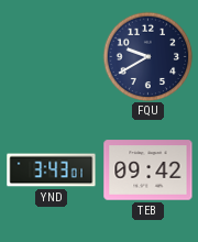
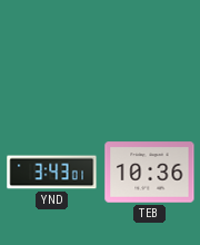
FQU: 9:40 -> none
TEB: 09:42 -> 10:36
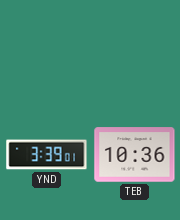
YND: 3:43 -> 3:39
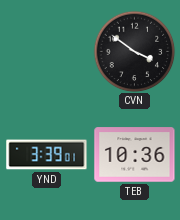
CVN: none -> 3:51
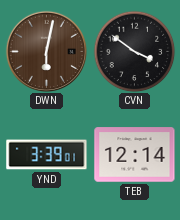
DWN: none -> 6:02
TEB: 10:36 -> 12:14
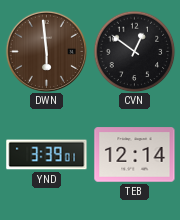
DWN: 6:02 -> 5:59
CVN: 3:51 -> 12:51
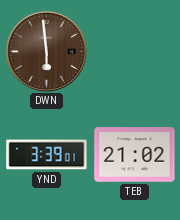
CVN: 12:51 -> none
TEB: 12:14 -> 21:02
